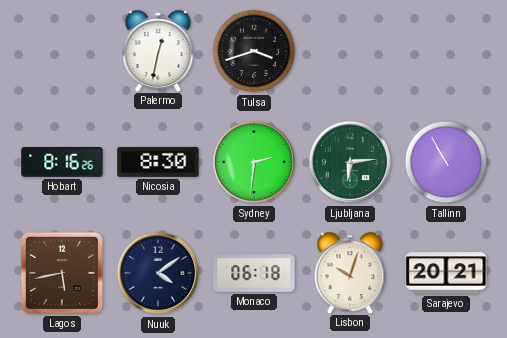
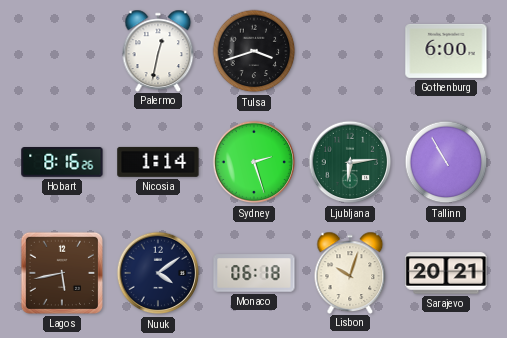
Gothenburg: none -> 6:00
Nicosia: 8:30 -> 1:14
Sydney: 2:31 -> 2:27
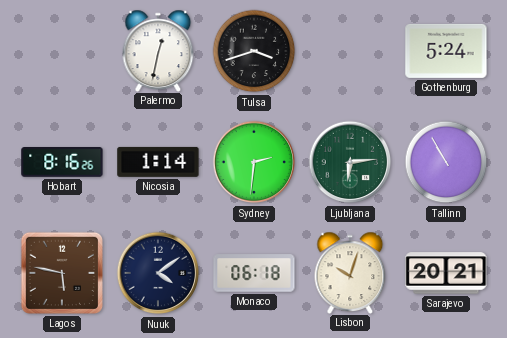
Gothenburg: 6:00 -> 5:24
Sydney: 2:27 -> 2:31
Lagos: 5:43 -> 5:47
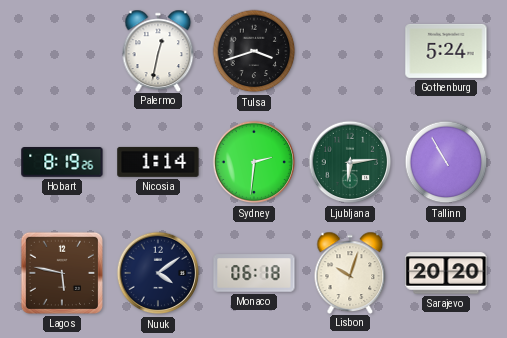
Hobart: 8:16 -> 8:19
Sarajevo: 20:21 -> 20:20
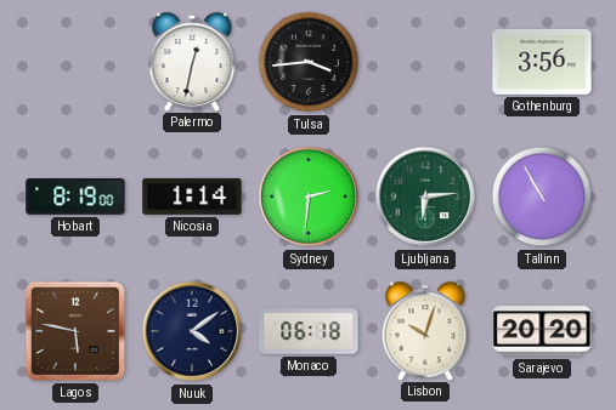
Tulsa: 3:42 -> 3:44
Gothenburg: 5:24 -> 3:56
Hobart: 8:19:26 -> 8:19:00
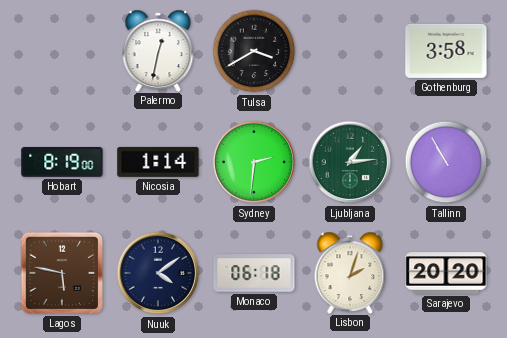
Tulsa: 3:44 -> 3:40
Gothenburg: 3:56 -> 3:58
Ljubljana: 6:14 -> 1:14
Lisbon: 10:03 -> 2:03
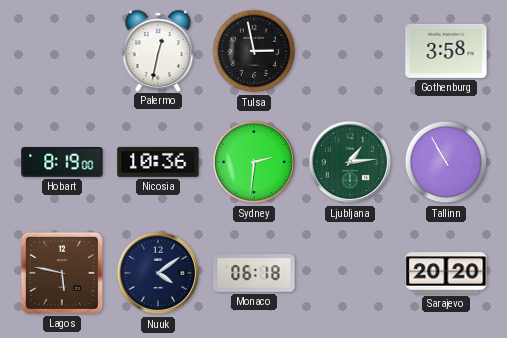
Tulsa: 3:40 -> 2:58
Nicosia: 1:14 -> 10:36
Lisbon: 2:03 -> none
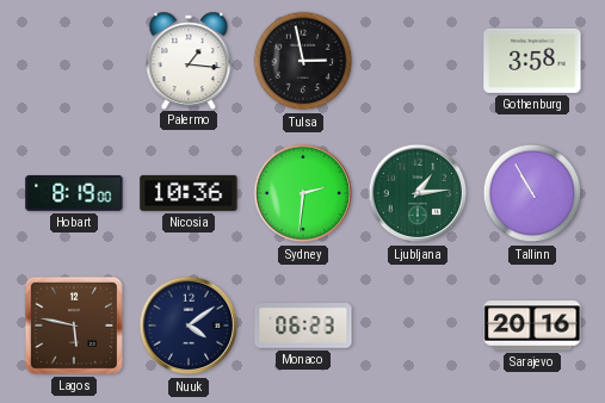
Palermo: 12:32 -> 1:16
Monaco: 06:18 -> 06:23
Sarajevo: 20:20 -> 20:16
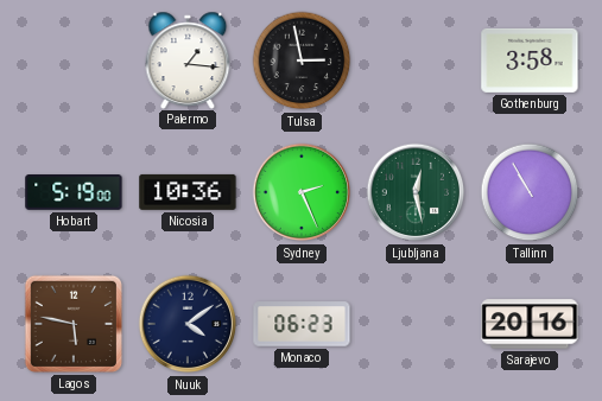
Hobart: 8:19 -> 5:19
Sydney: 2:31 -> 2:26
Ljubljana: 1:14 -> 12:28
